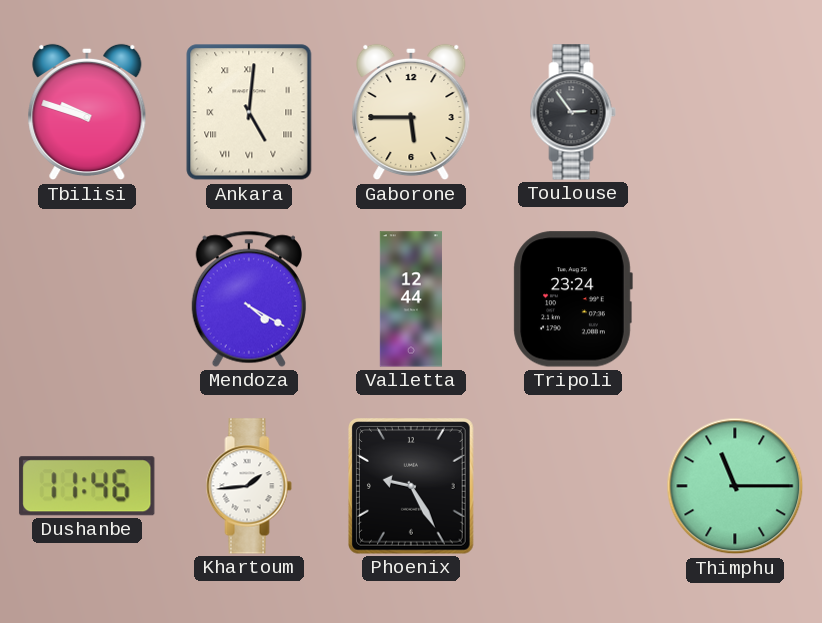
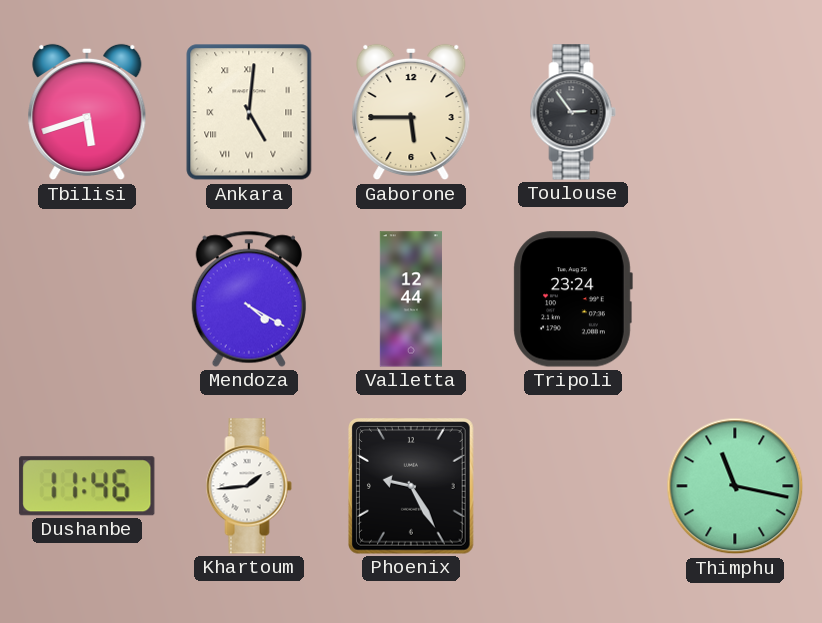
Tbilisi: 9:48 -> 5:42
Thimphu: 11:15 -> 11:17
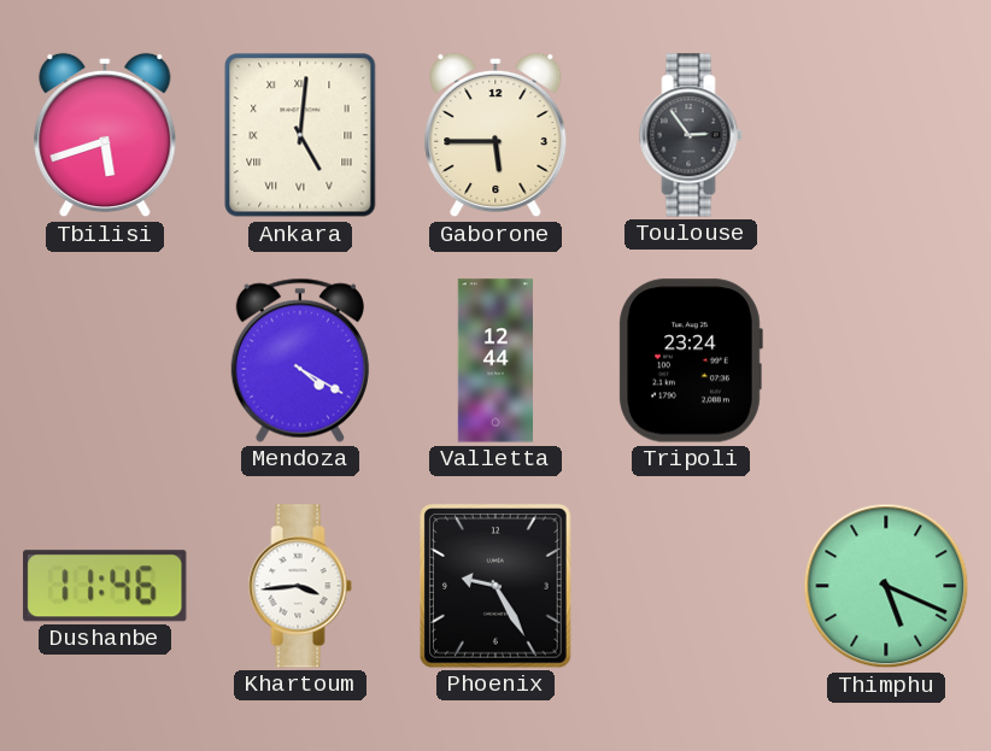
Khartoum: 1:44 -> 3:44
Thimphu: 11:17 -> 5:19
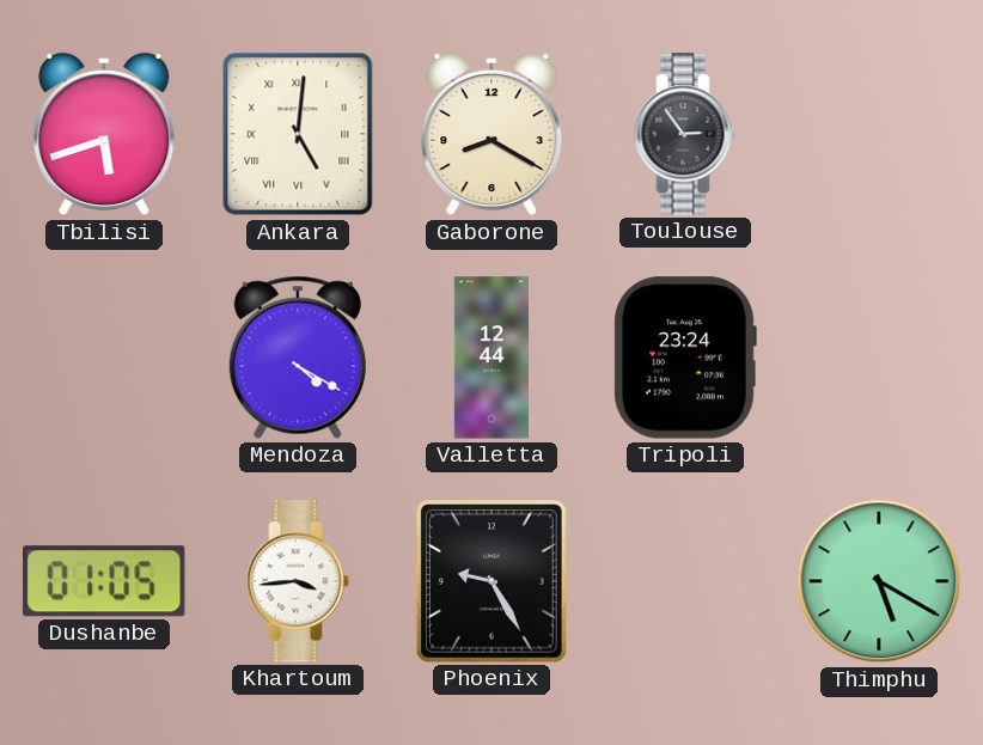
Gaborone: 5:45 -> 8:20
Dushanbe: 11:46 -> 01:05
Thimphu: 5:19 -> 5:20
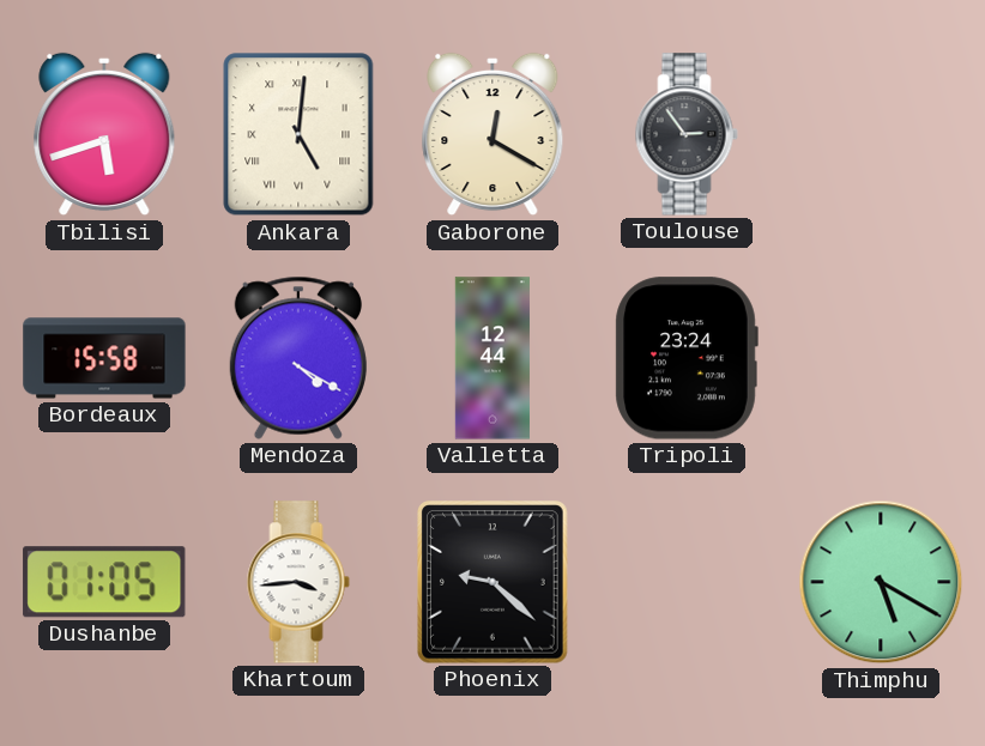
Gaborone: 8:20 -> 12:20
Bordeaux: none -> 15:58
Phoenix: 9:25 -> 9:22
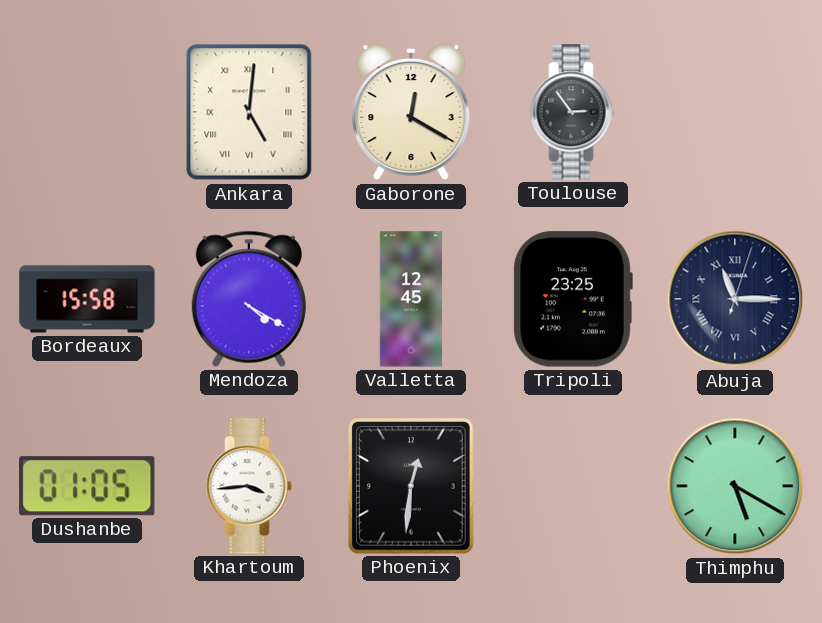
Tbilisi: 5:42 -> none
Valletta: 12:44 -> 12:45
Tripoli: 23:24 -> 23:25
Abuja: none -> 11:15
Phoenix: 9:22 -> 12:31
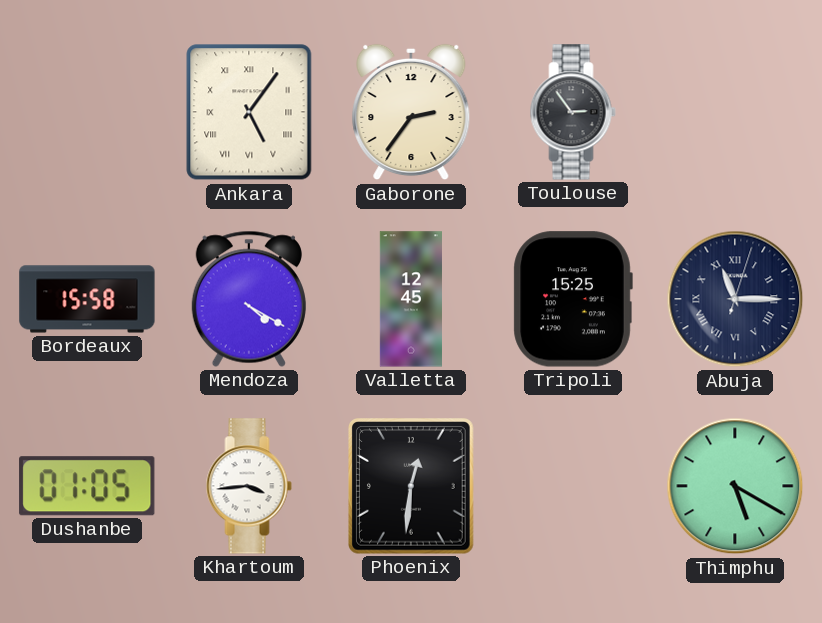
Ankara: 5:01 -> 5:06
Gaborone: 12:20 -> 2:36
Tripoli: 23:25 -> 15:25
